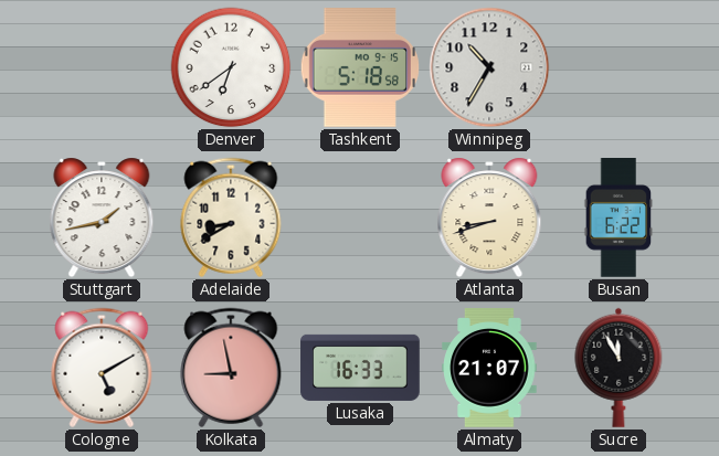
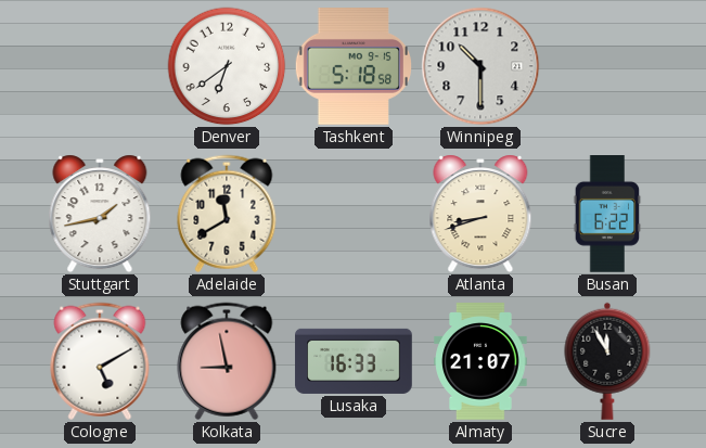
Winnipeg: 10:35 -> 10:30
Adelaide: 8:40 -> 11:40
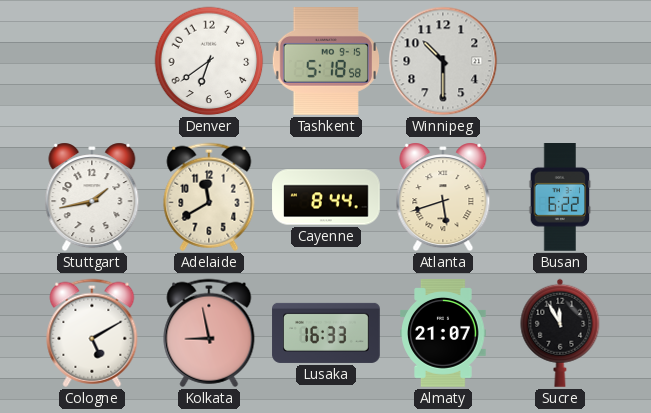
Cayenne: none -> 8:44
Atlanta: 8:42 -> 5:42
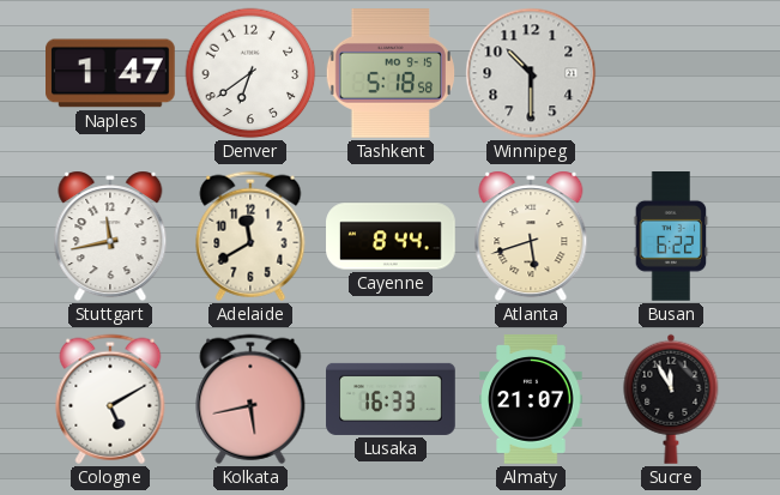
Naples: none -> 1:47
Stuttgart: 1:43 -> 11:43
Kolkata: 8:58 -> 5:43
